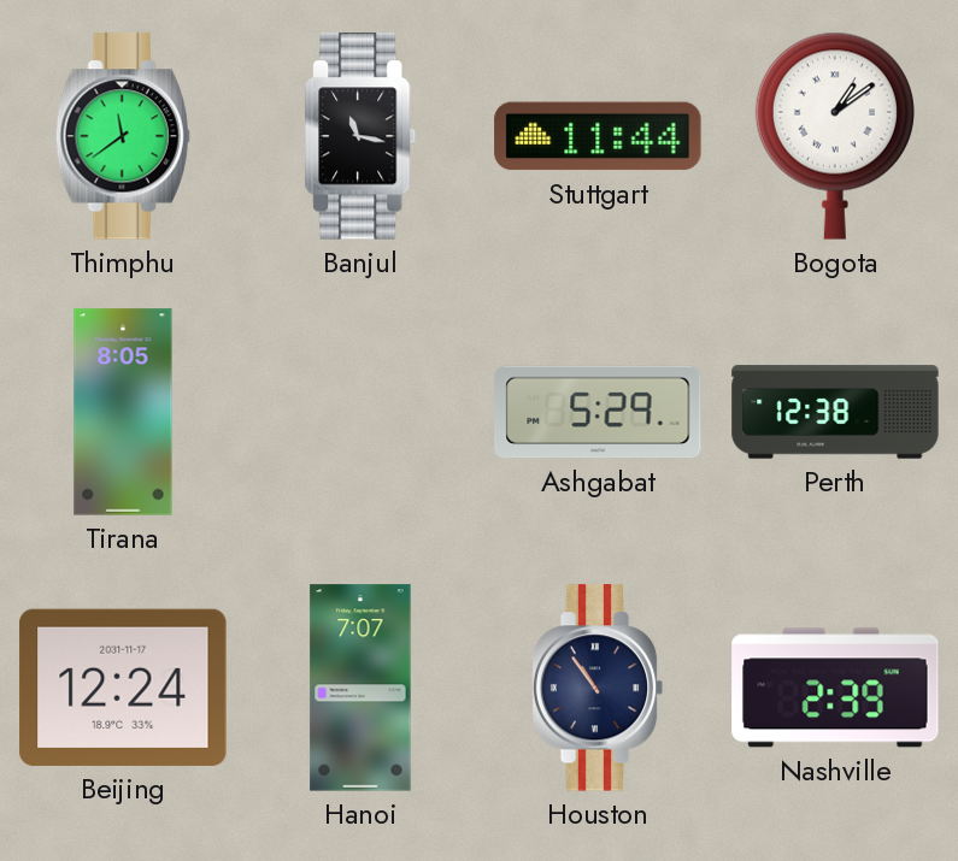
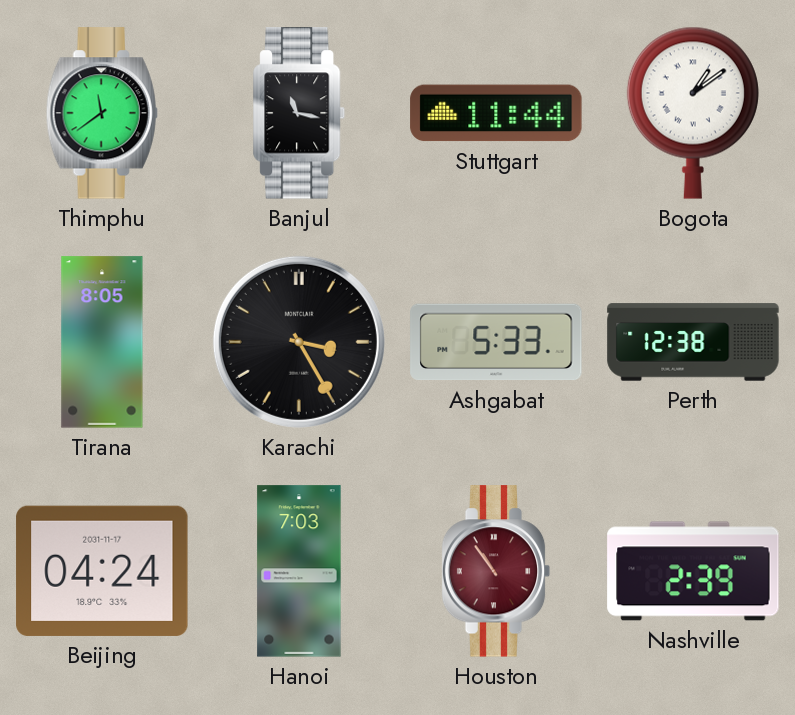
Karachi: none -> 3:25
Ashgabat: 5:29 -> 5:33
Beijing: 12:24 -> 04:24
Hanoi: 7:07 -> 7:03
Houston dial: navy -> burgundy
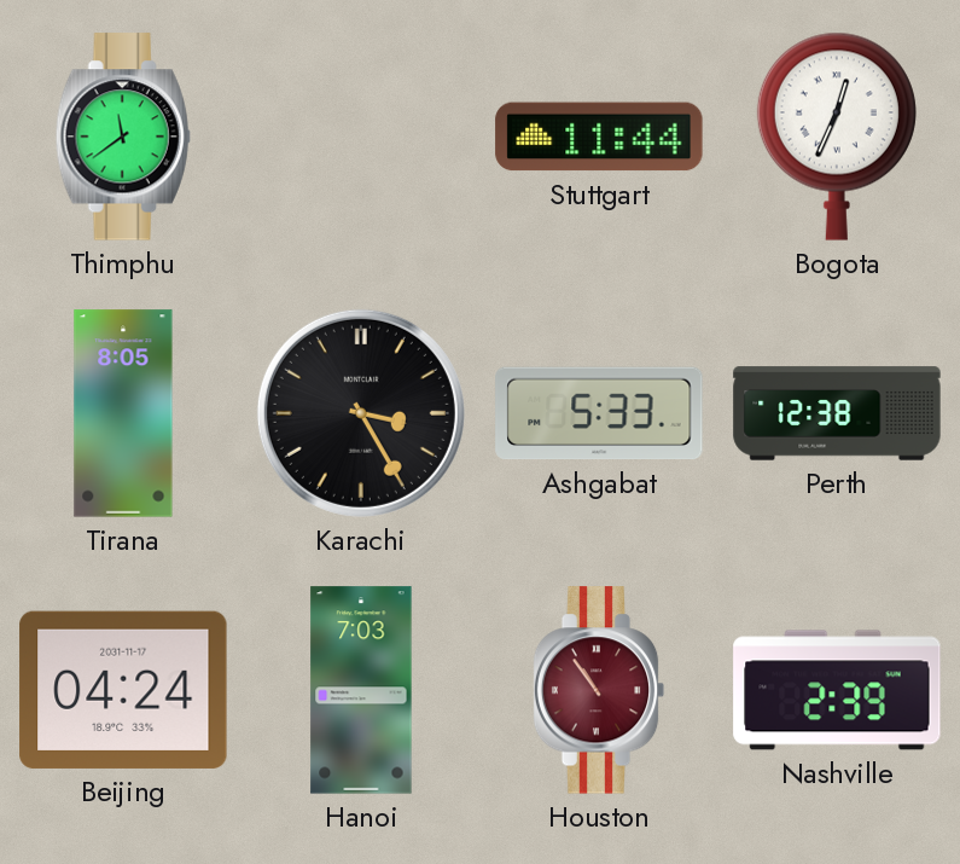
Banjul: 11:17 -> none
Bogota: 1:09 -> 12:34
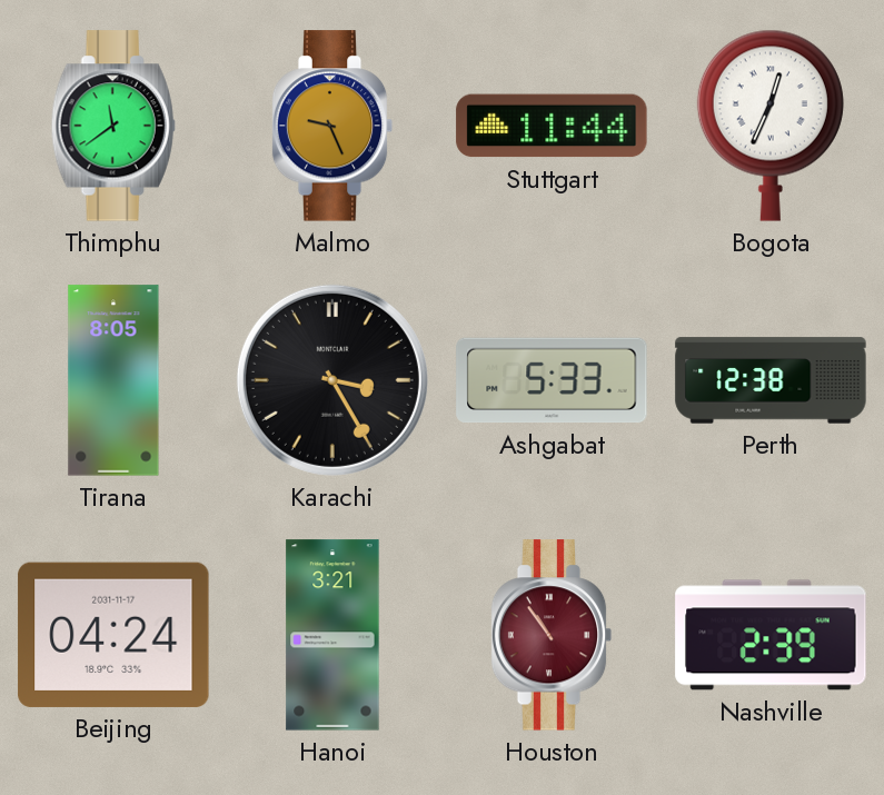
Malmo: none -> 9:26
Hanoi: 7:03 -> 3:21
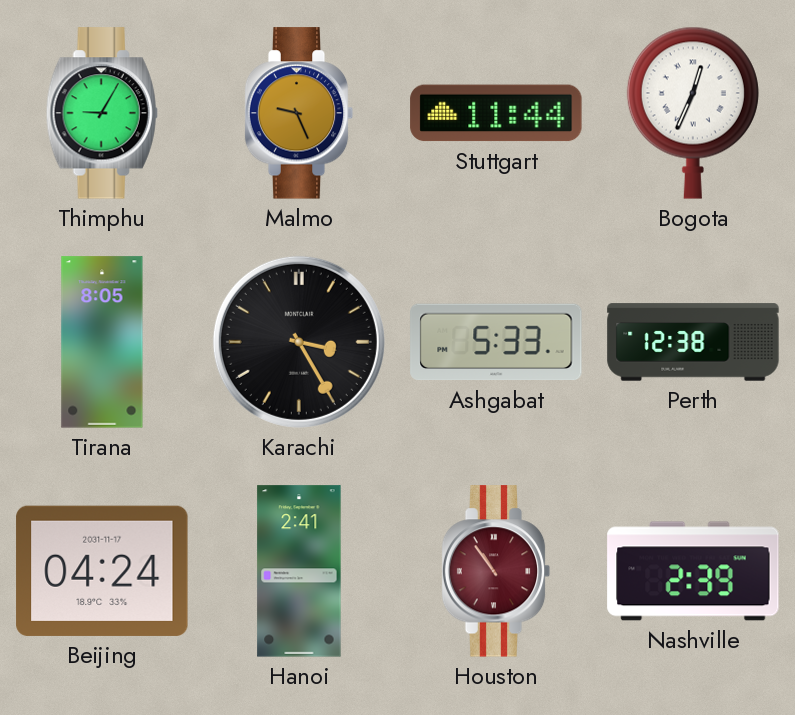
Thimphu: 11:39 -> 9:05
Hanoi: 3:21 -> 2:41
